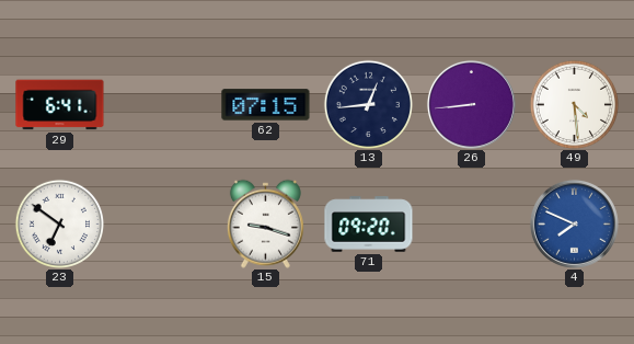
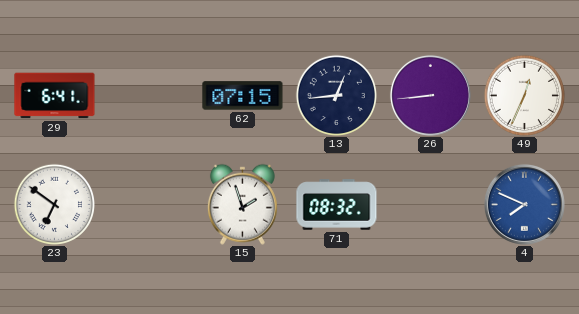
49: 4:29 -> 12:34
15: 9:18 -> 1:57
71: 09:20 -> 08:32
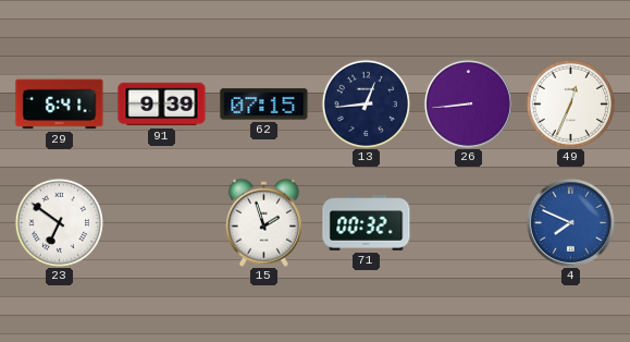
91: none -> 9:39
71: 08:32 -> 00:32
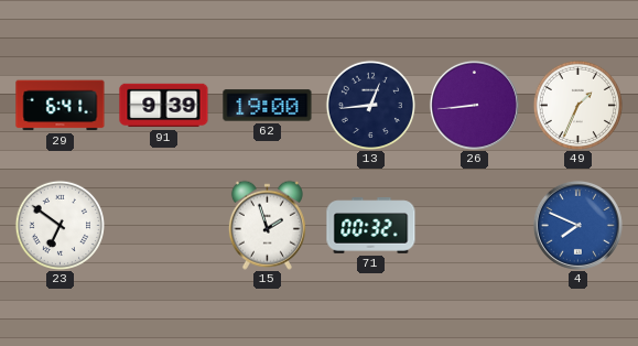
62: 07:15 -> 19:00
49: 12:34 -> 1:34
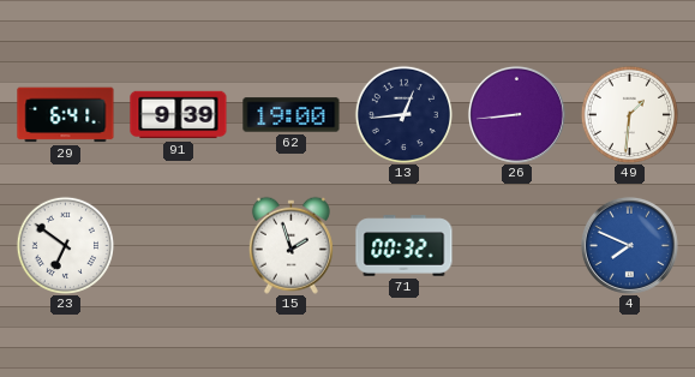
49: 1:34 -> 1:31
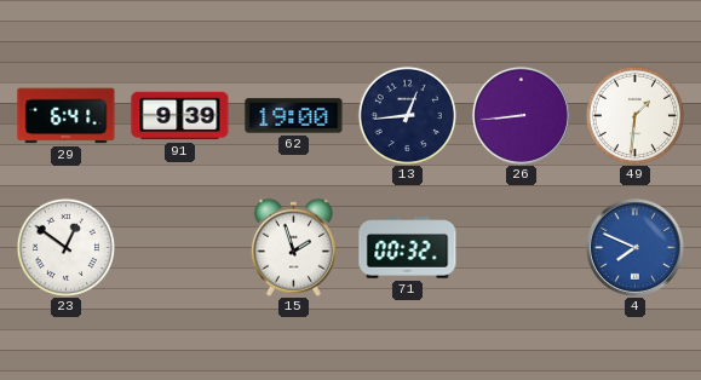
23: 6:51 -> 12:51
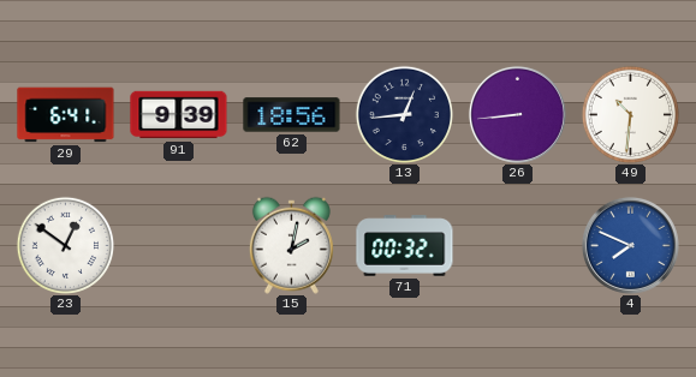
62: 19:00 -> 18:56
49: 1:31 -> 10:31
15: 1:57 -> 2:02
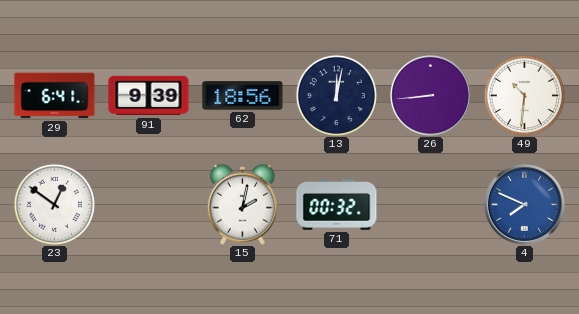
13: 12:44 -> 12:02
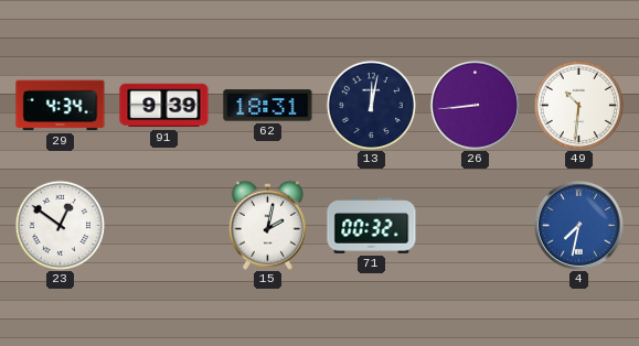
29: 6:41 -> 4:34
62: 18:56 -> 18:31
4: 7:49 -> 7:32
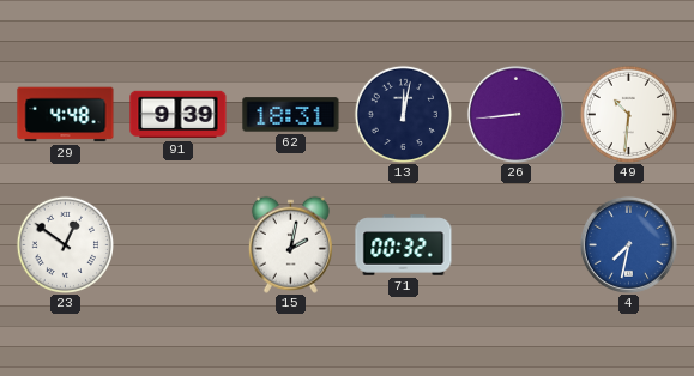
29: 4:34 -> 4:48
